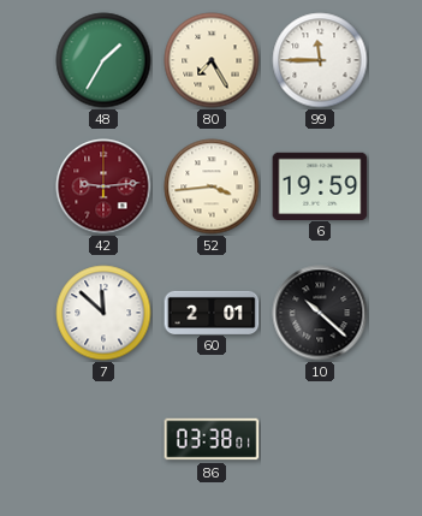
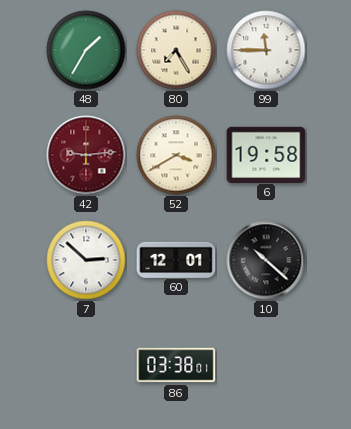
52: 3:44 -> 3:40
6: 19:59 -> 19:58
7: 11:52 -> 2:52
60: 2:01 -> 12:01
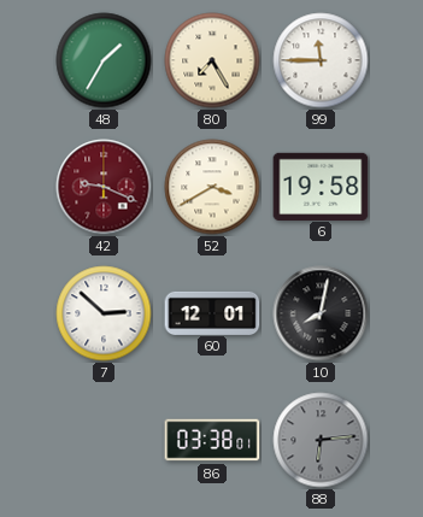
42: 9:14 -> 9:19
10: 10:22 -> 8:02
88: none -> 6:14
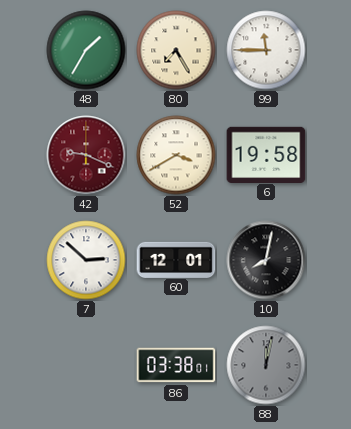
88: 6:14 -> 12:02
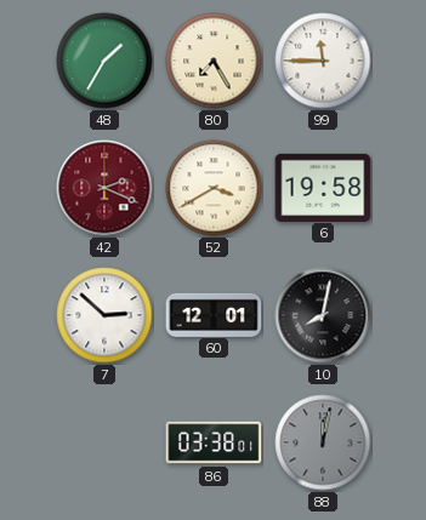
42: 9:19 -> 2:19
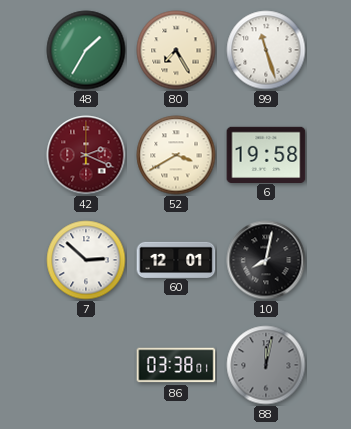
99: 11:45 -> 11:27
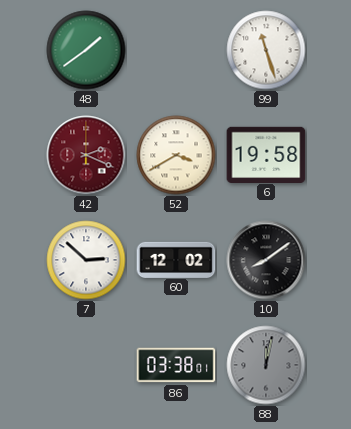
48: 1:35 -> 1:39
80: 7:25 -> none
60: 12:01 -> 12:02
10: 8:02 -> 8:09
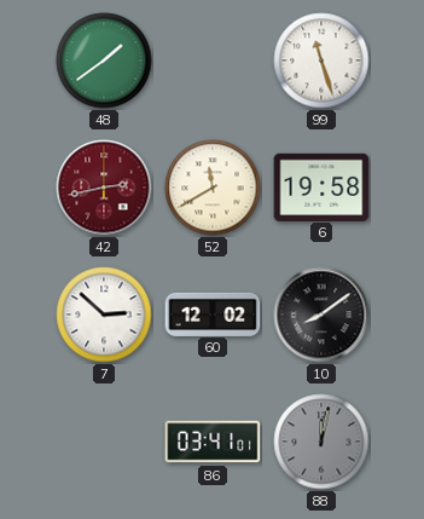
42: 2:19 -> 2:43
52: 3:40 -> 11:40
86: 03:38 -> 03:41
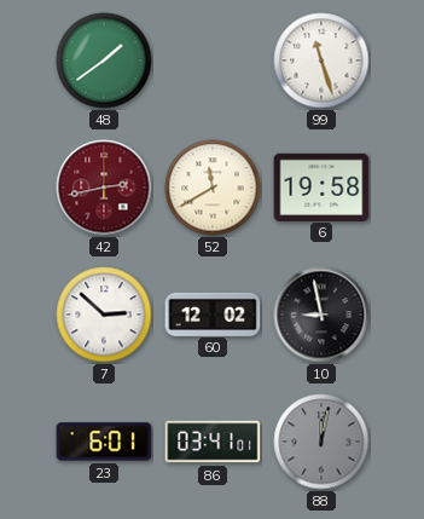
10: 8:09 -> 8:58
23: none -> 6:01
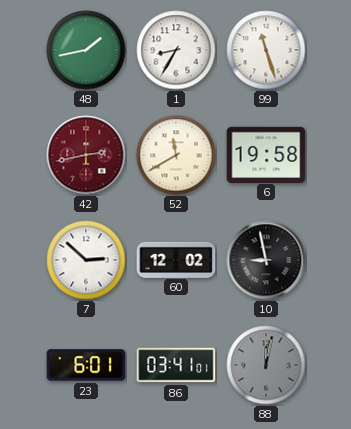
48: 1:39 -> 1:43
1: none -> 8:35
